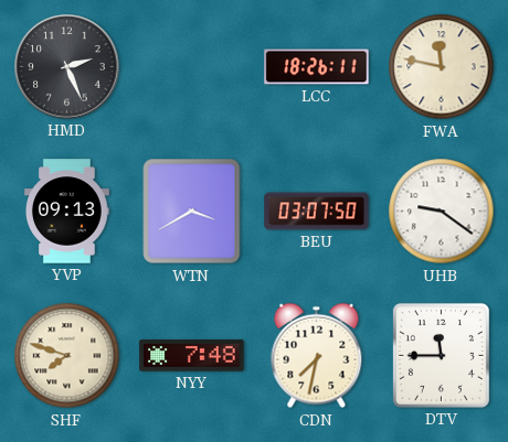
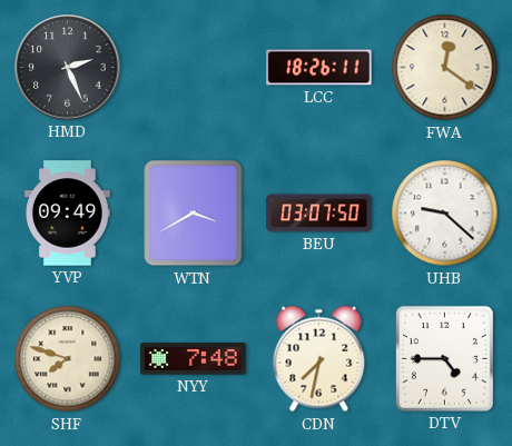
FWA: 11:47 -> 12:21
YVP: 09:13 -> 09:49
UHB: 9:21 -> 9:22
DTV: 11:45 -> 4:45
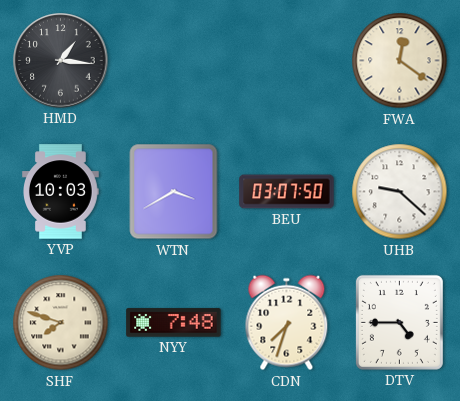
HMD: 2:26 -> 1:16
LCC: 18:26 -> none
YVP: 09:49 -> 10:03
CDN: 7:32 -> 7:33
